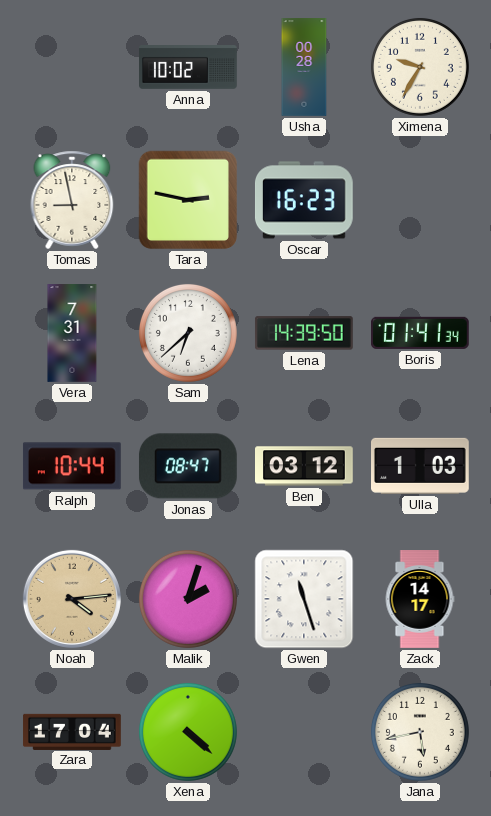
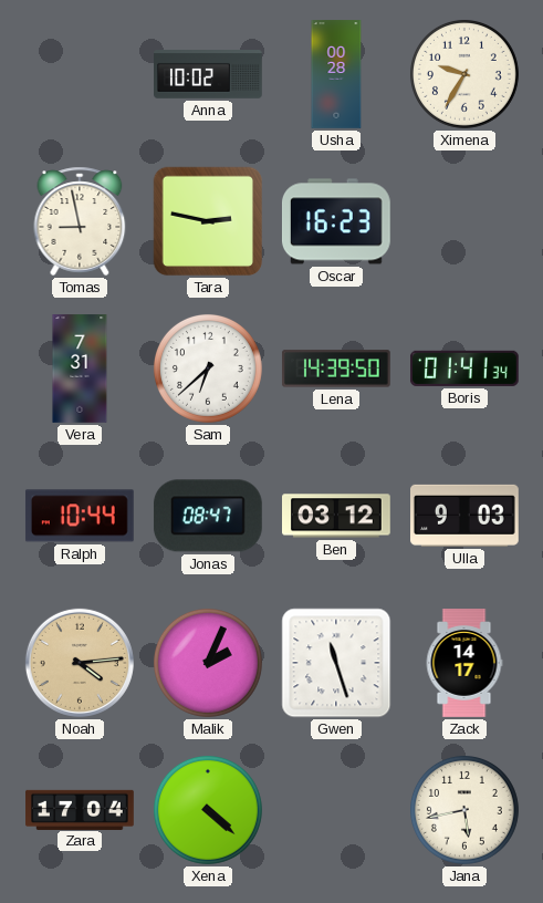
Ulla: 1:03 -> 9:03
Malik: 2:03 -> 2:04
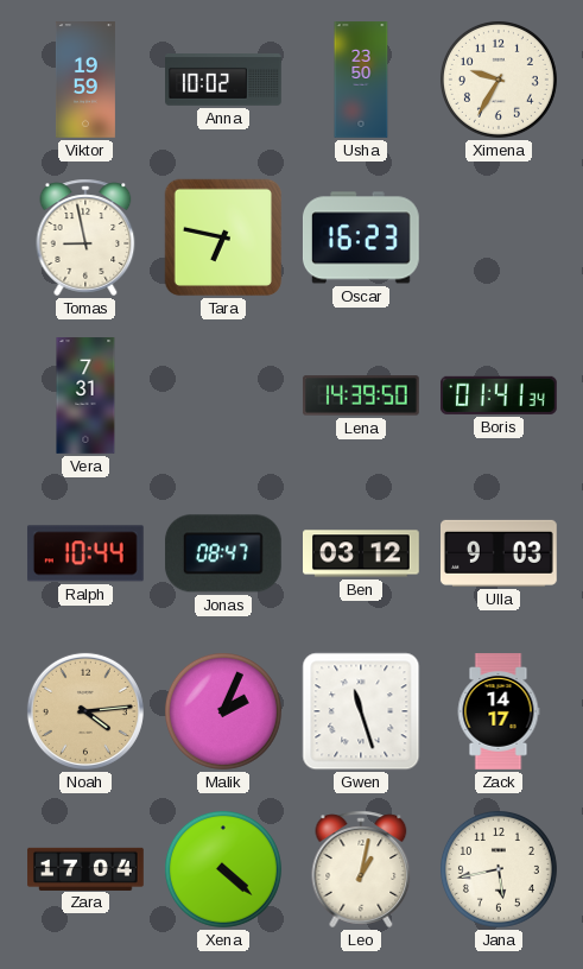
Viktor: none -> 19:59
Usha: 00:28 -> 23:50
Tara: 2:47 -> 6:47
Sam: 6:38 -> none
Leo: none -> 1:02
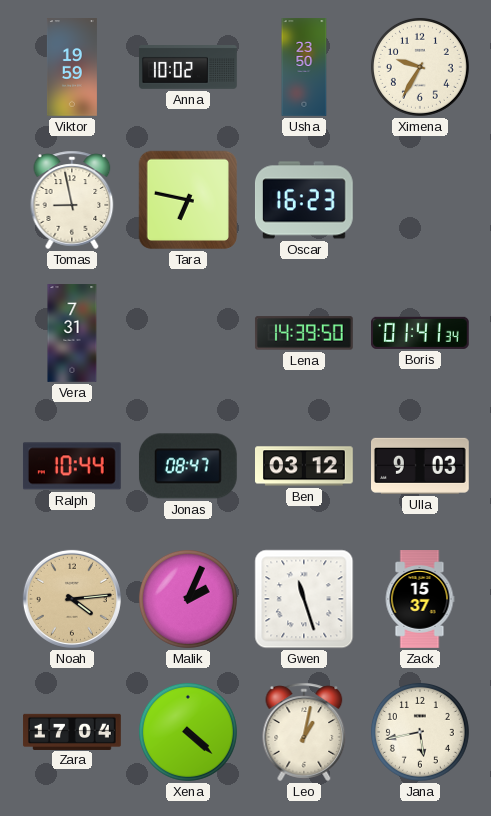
Zack: 14:17 -> 15:37
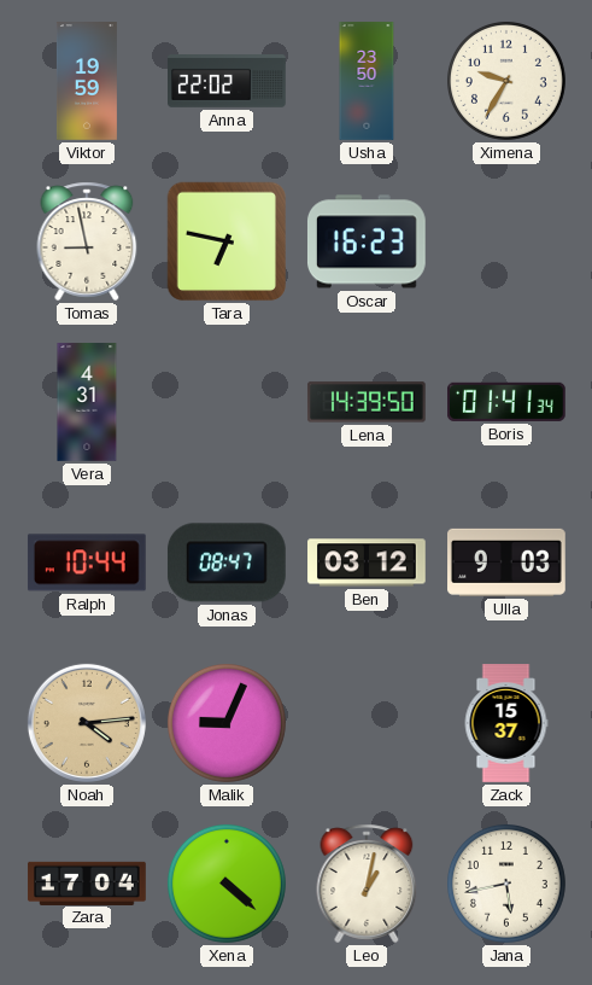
Anna: 10:02 -> 22:02
Vera: 7:31 -> 4:31
Malik: 2:04 -> 9:04
Gwen: 11:27 -> none
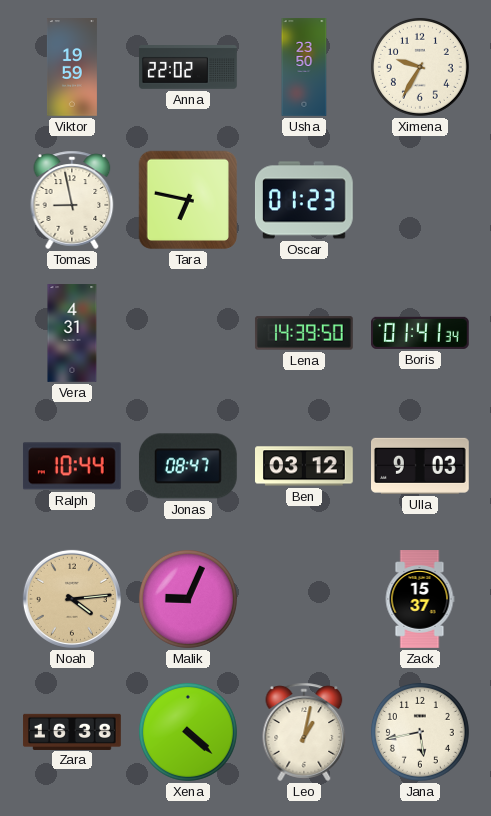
Oscar: 16:23 -> 01:23
Zara: 17:04 -> 16:38
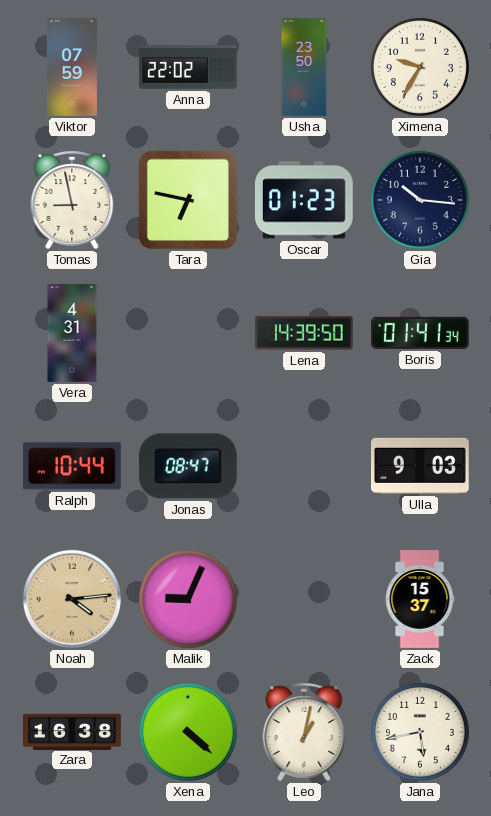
Viktor: 19:59 -> 07:59
Gia: none -> 10:16
Ben: 03:12 -> none
